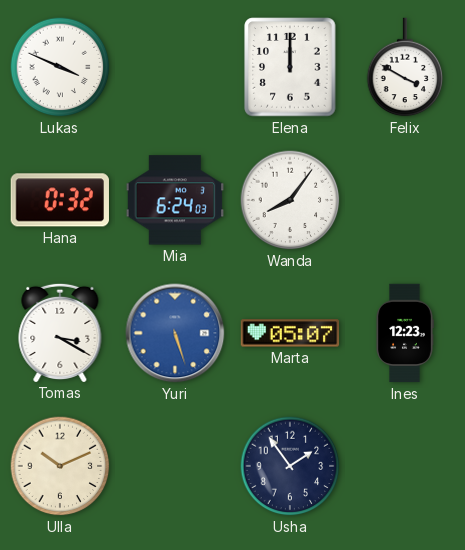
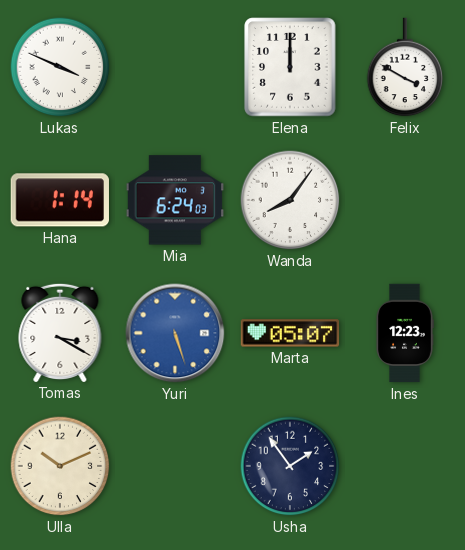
Hana: 0:32 -> 1:14
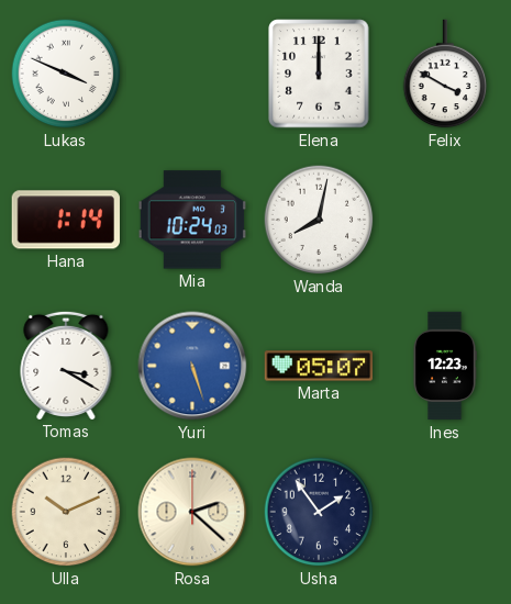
Mia: 6:24 -> 10:24
Wanda: 8:06 -> 8:02
Rosa: none -> 2:22
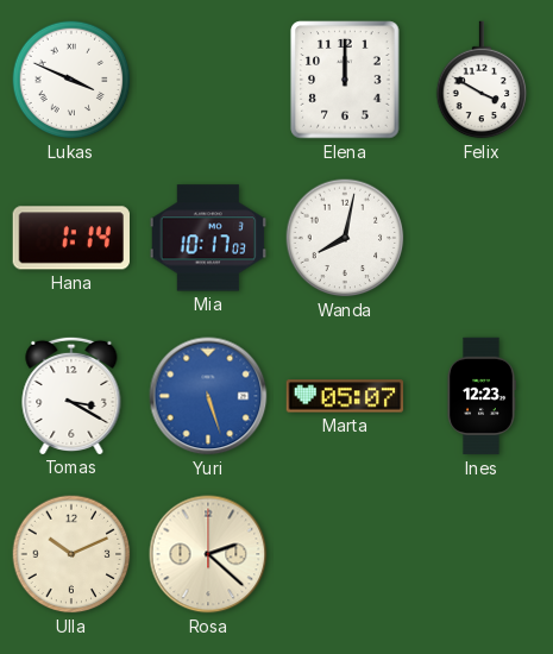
Mia: 10:24 -> 10:17
Usha: 1:54 -> none
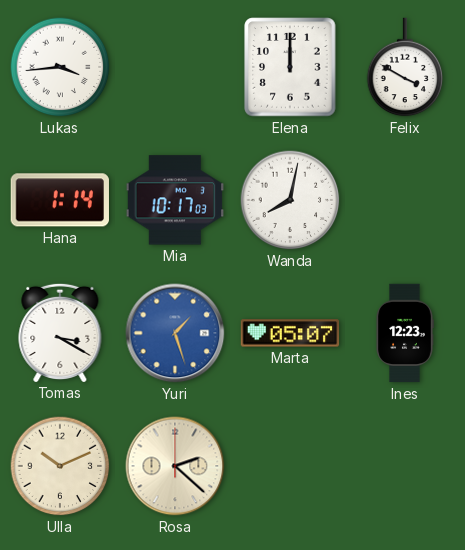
Lukas: 3:49 -> 3:44
Yuri: 5:27 -> 1:27
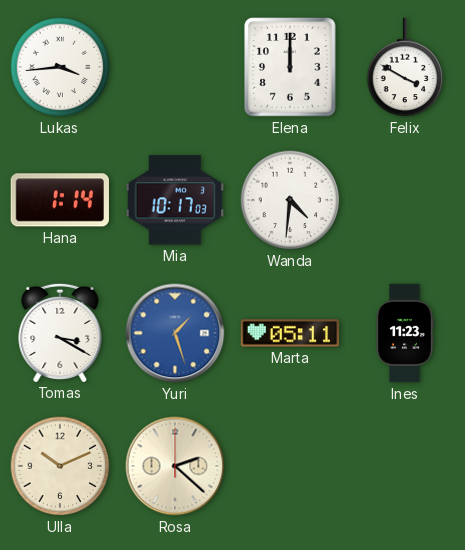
Wanda: 8:02 -> 4:31
Marta: 05:07 -> 05:11
Ines: 12:23 -> 11:23
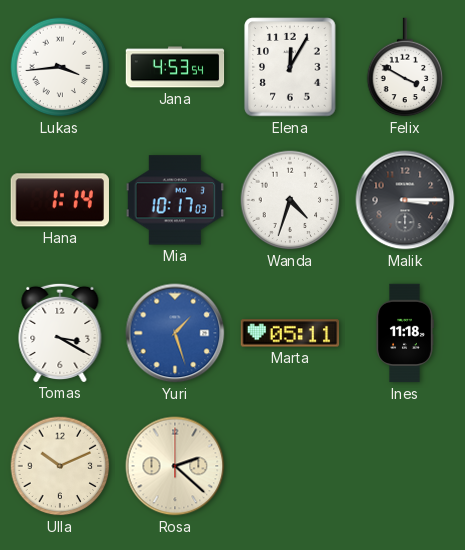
Jana: none -> 4:53
Elena: 12:00 -> 12:05
Wanda: 4:31 -> 4:33
Malik: none -> 3:15
Ines: 11:23 -> 11:18
